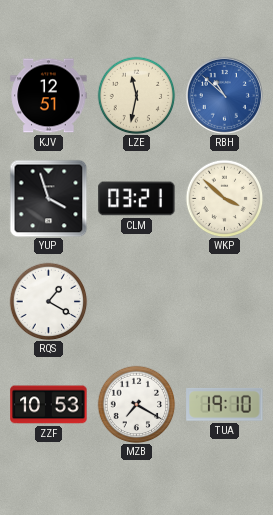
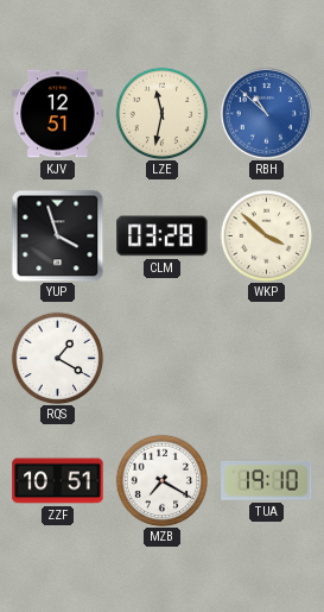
CLM: 03:21 -> 03:28
ZZF: 10:53 -> 10:51
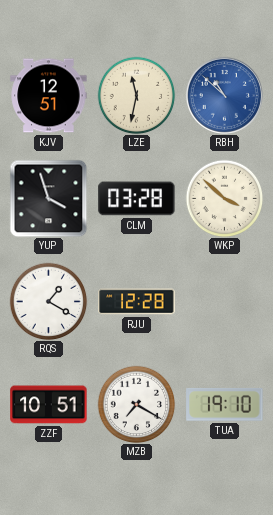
RJU: none -> 12:28
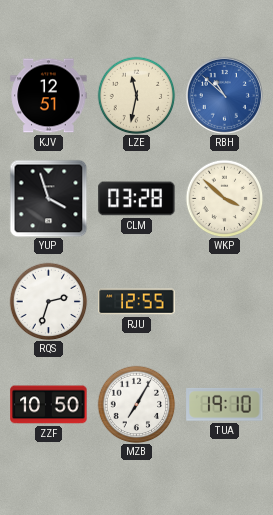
RQS: 1:20 -> 2:33
RJU: 12:28 -> 12:55
ZZF: 10:51 -> 10:50
MZB: 7:20 -> 7:05
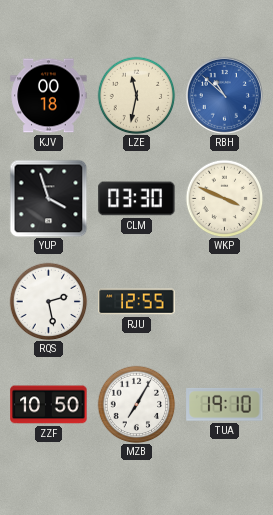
KJV: 12:51 -> 00:18
CLM: 03:28 -> 03:30
WKP: 3:52 -> 3:49
RQS: 2:33 -> 2:28
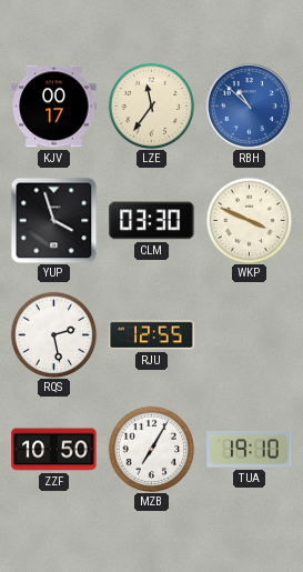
KJV: 00:18 -> 00:17
LZE: 11:32 -> 11:36
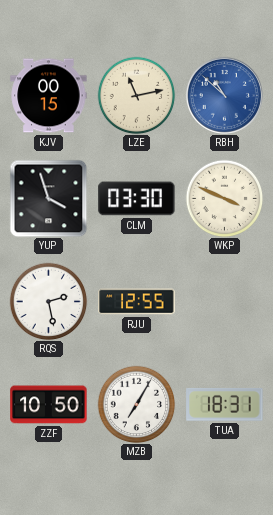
KJV: 00:17 -> 00:15
LZE: 11:36 -> 11:13
TUA: 19:10 -> 18:31
